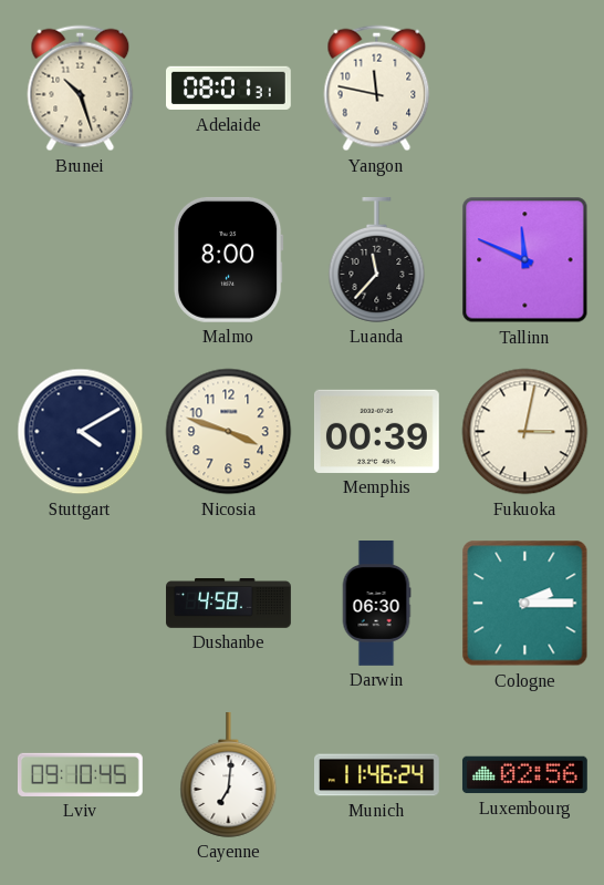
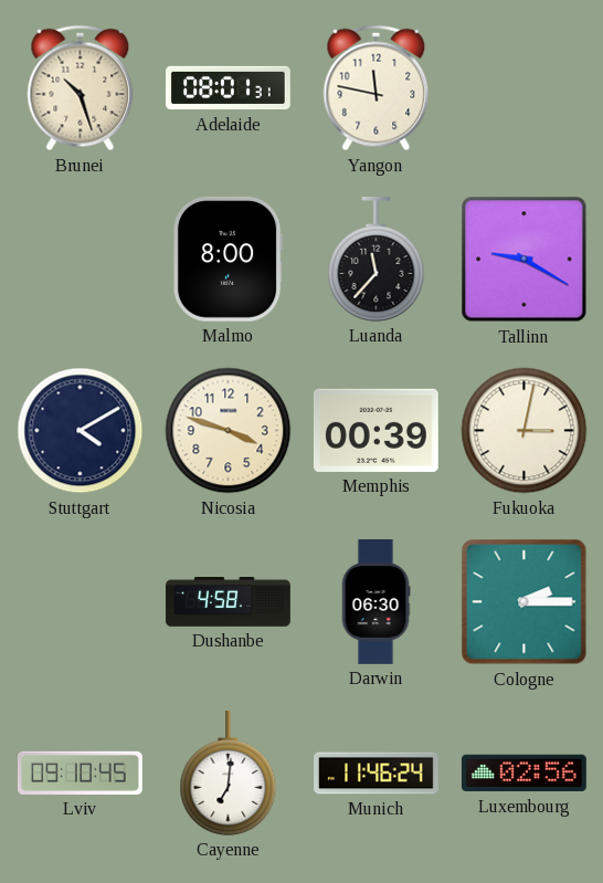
Tallinn: 11:49 -> 9:20
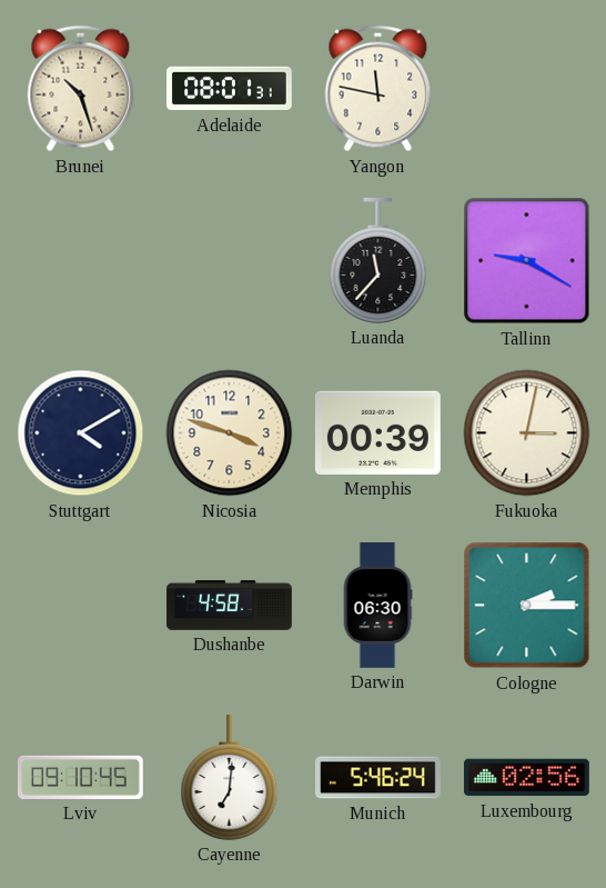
Malmo: 8:00 -> none
Munich: 11:46 -> 5:46
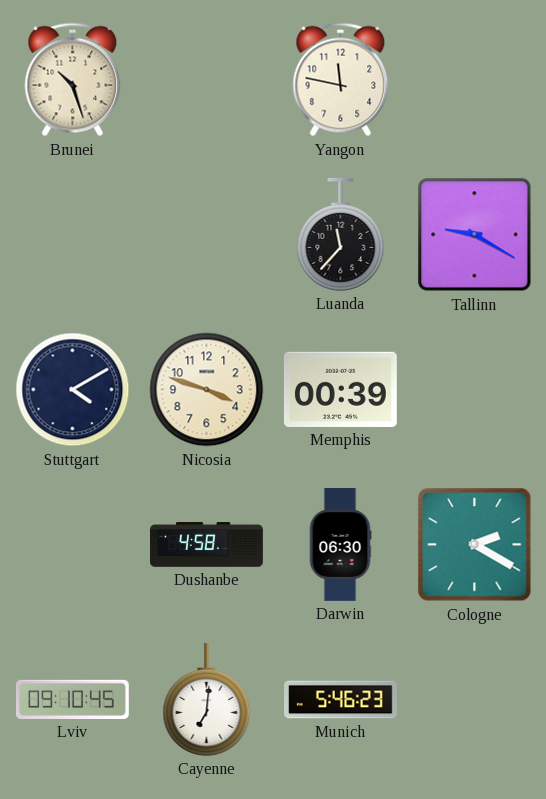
Adelaide: 08:01 -> none
Fukuoka: 3:02 -> none
Cologne: 2:15 -> 2:20
Munich: 5:46:24 -> 5:46:23
Luxembourg: 02:56 -> none
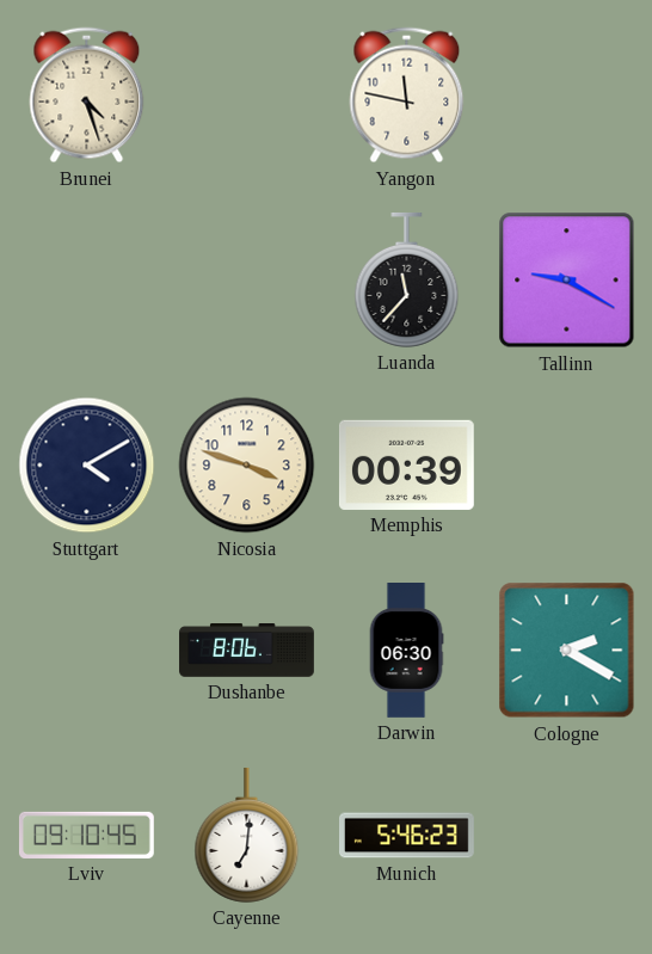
Brunei: 10:27 -> 4:27
Dushanbe: 4:58 -> 8:06
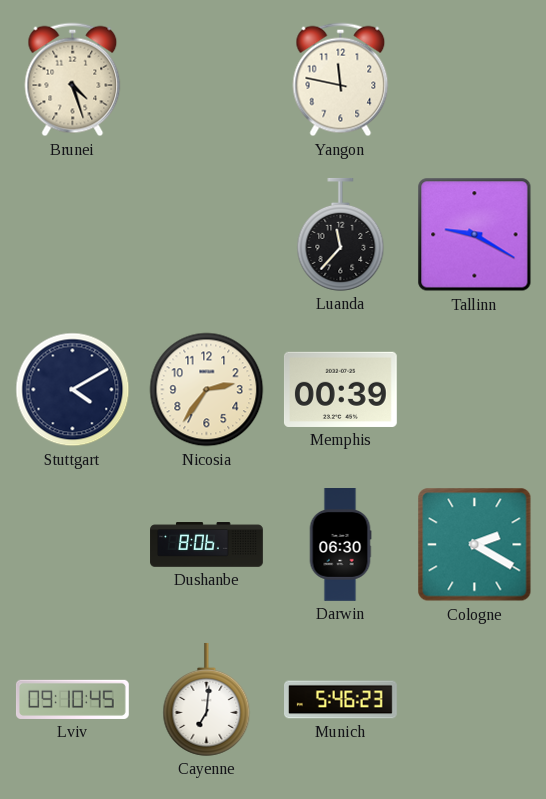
Nicosia: 3:48 -> 2:36
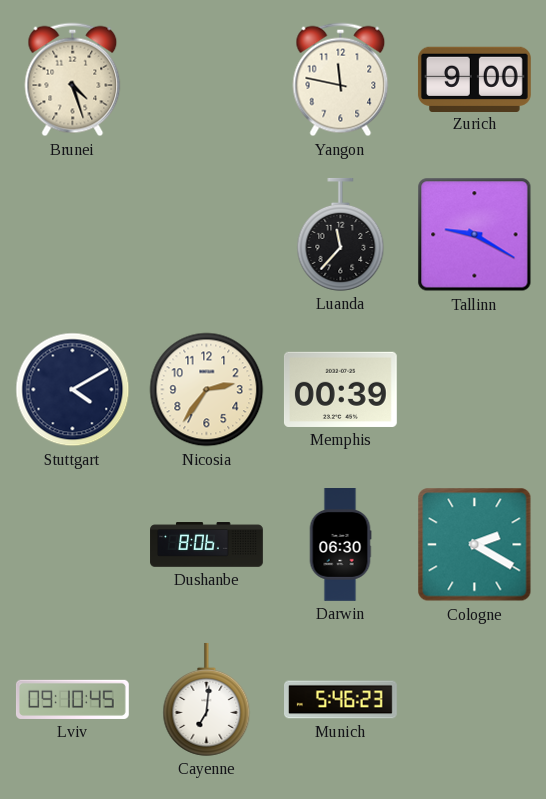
Zurich: none -> 9:00
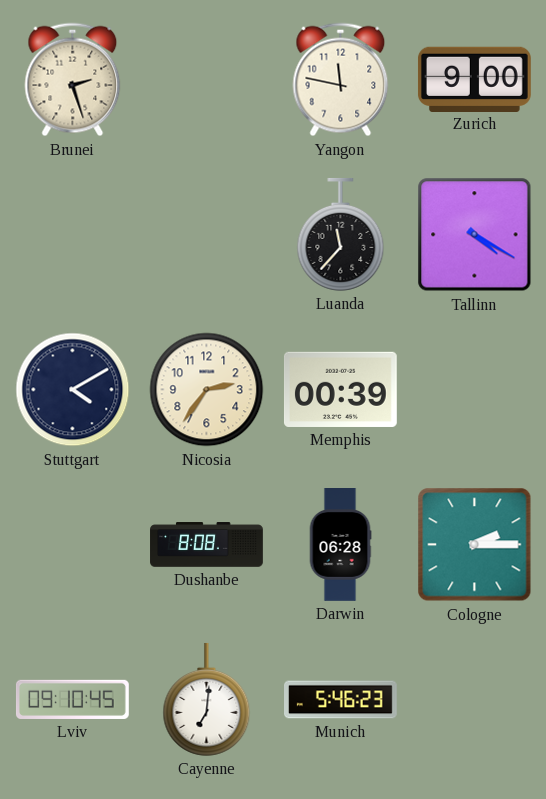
Brunei: 4:27 -> 2:27
Tallinn: 9:20 -> 4:20
Dushanbe: 8:06 -> 8:08
Darwin: 06:30 -> 06:28
Cologne: 2:20 -> 2:15
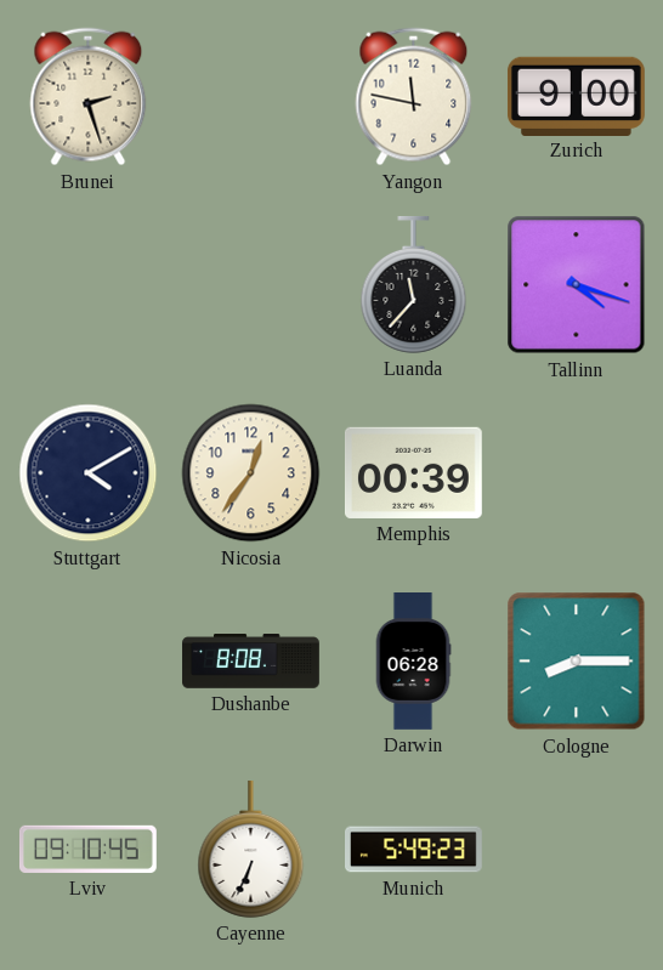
Tallinn: 4:20 -> 4:18
Nicosia: 2:36 -> 12:36
Cologne: 2:15 -> 8:15
Cayenne: 7:01 -> 6:34
Munich: 5:46 -> 5:49
